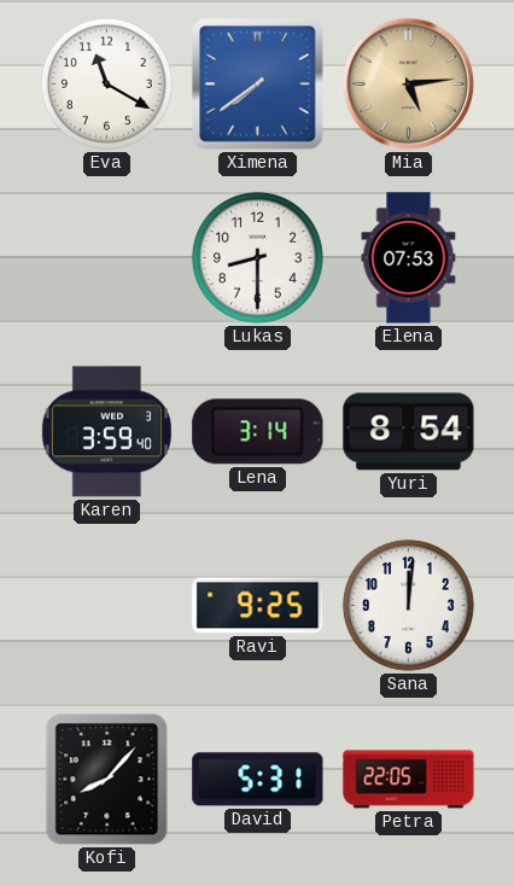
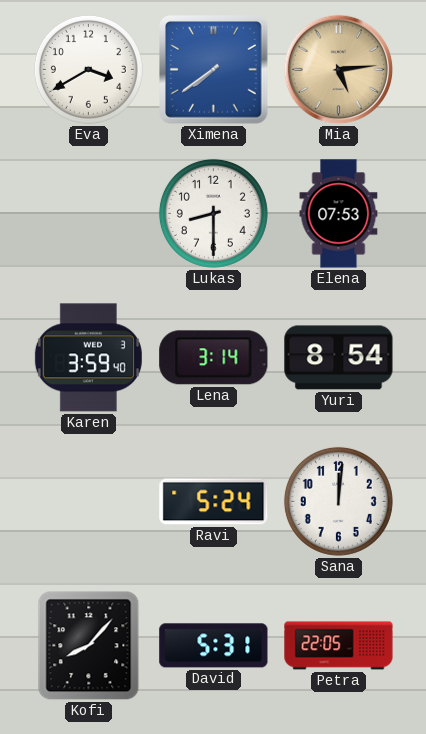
Eva: 11:20 -> 3:40
Ravi: 9:25 -> 5:24
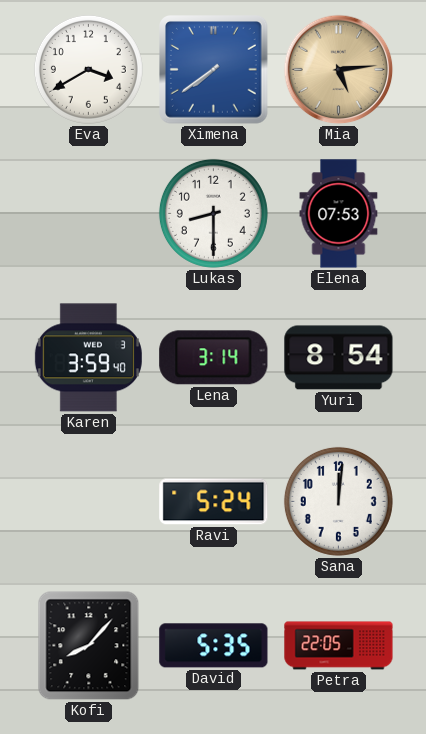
David: 5:31 -> 5:35
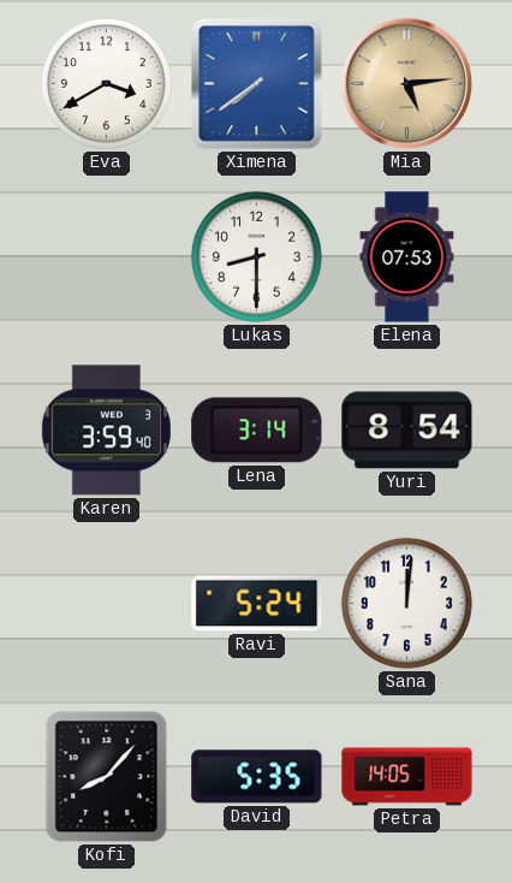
Petra: 22:05 -> 14:05
